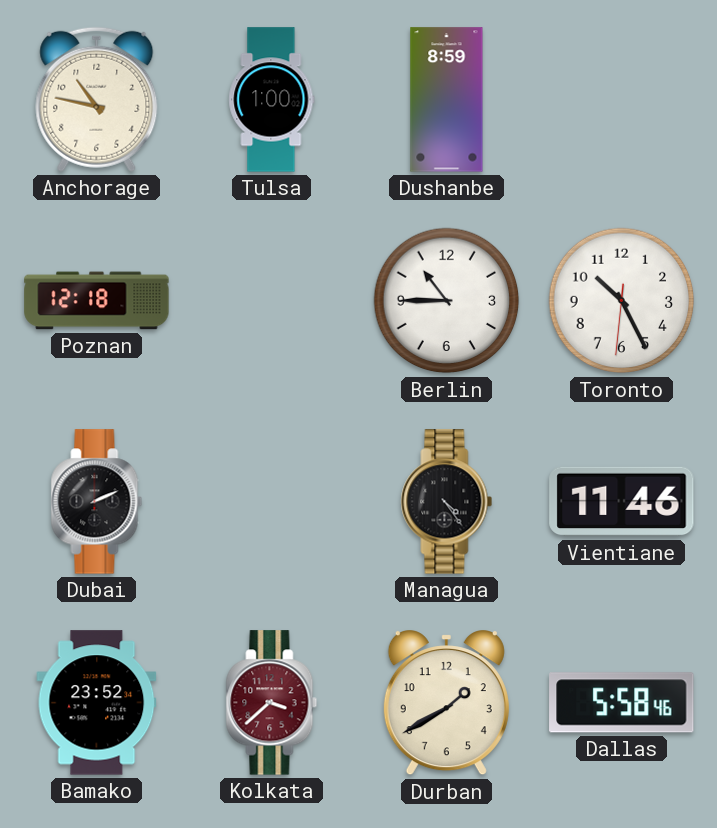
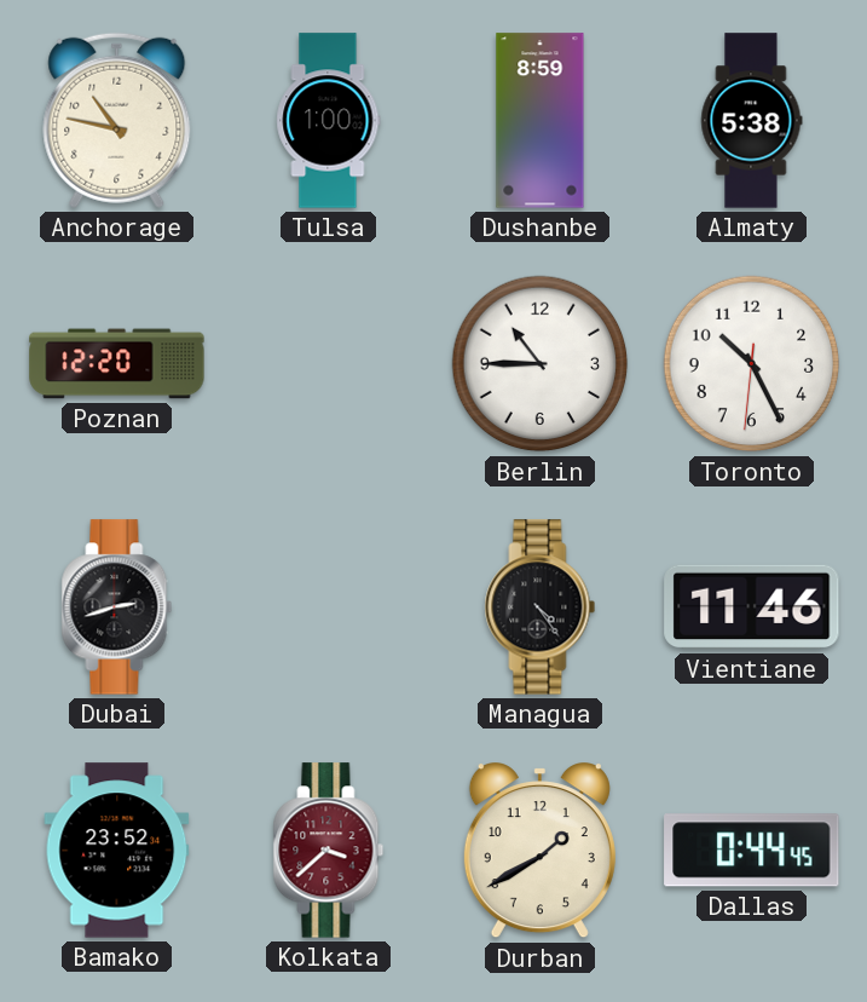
Almaty: none -> 5:38
Poznan: 12:18 -> 12:20
Dubai: 2:11 -> 2:42
Dallas: 5:58 -> 0:44
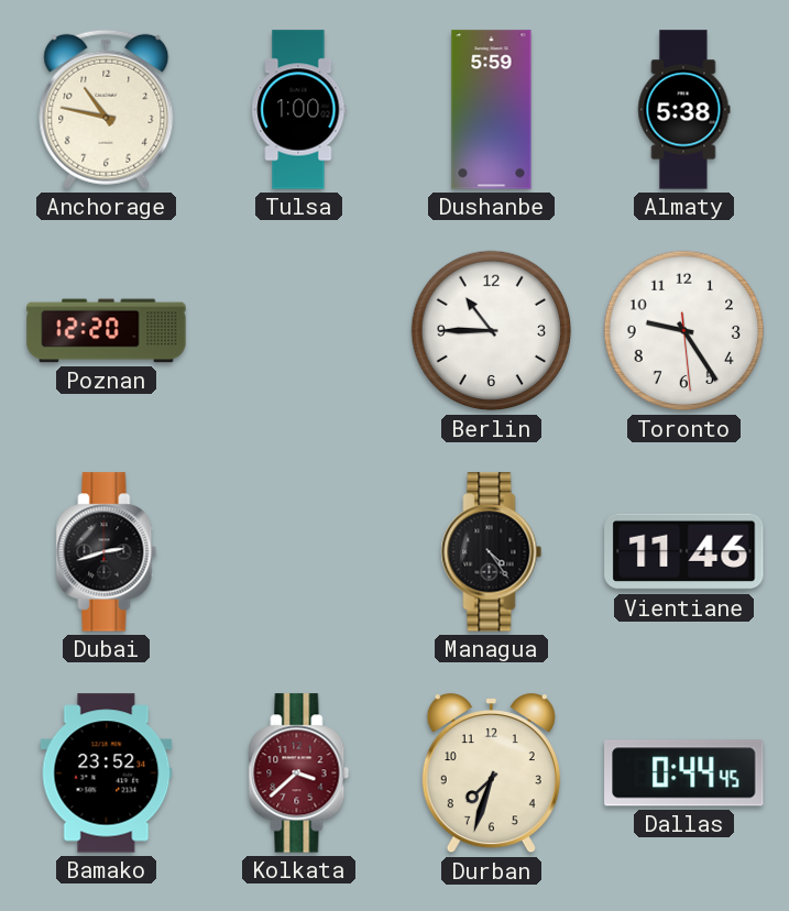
Dushanbe: 8:59 -> 5:59
Toronto: 10:25 -> 9:24
Durban: 1:40 -> 7:33
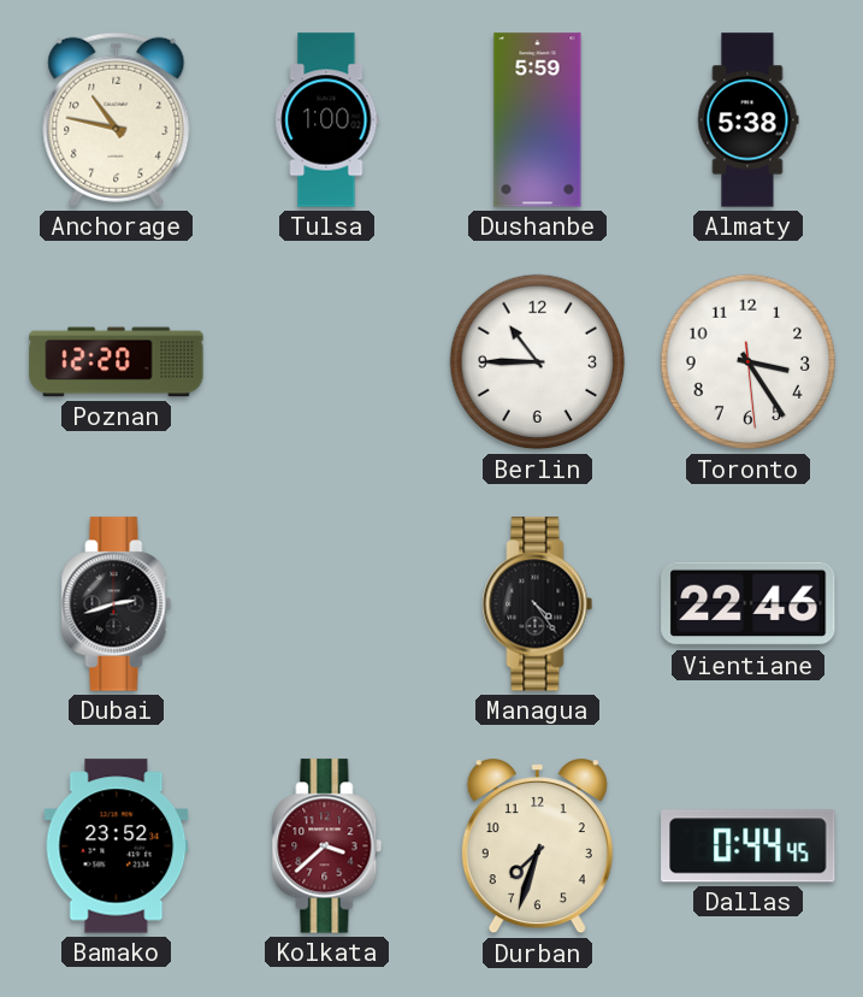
Toronto: 9:24 -> 3:24
Vientiane: 11:46 -> 22:46
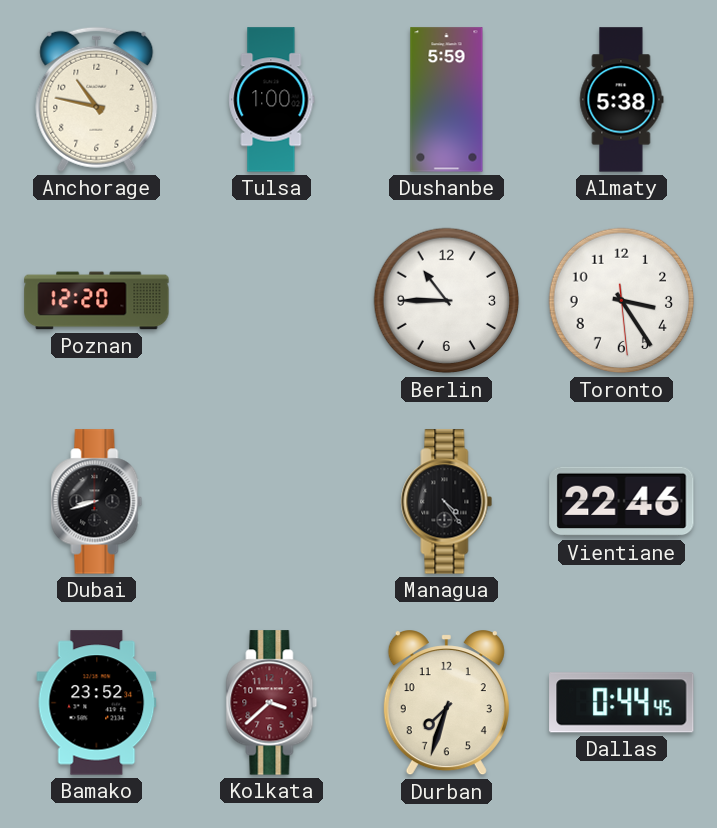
Dubai: 2:42 -> 8:42
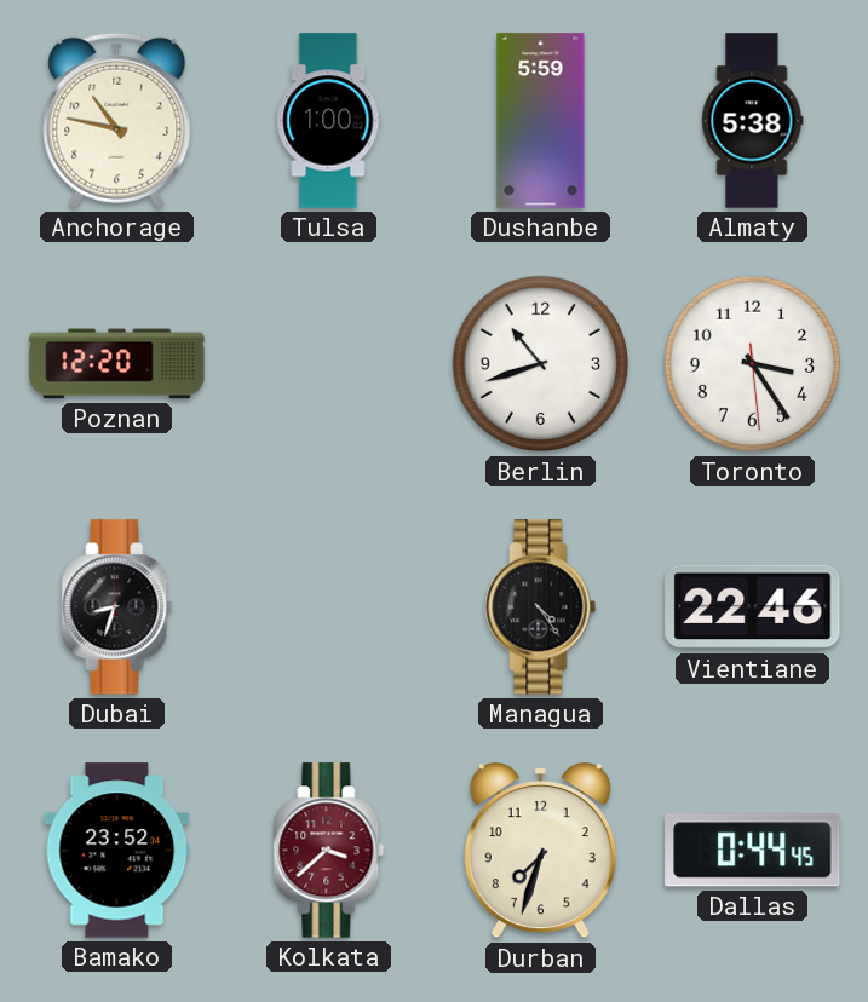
Berlin: 10:45 -> 10:42
Dubai: 8:42 -> 8:33
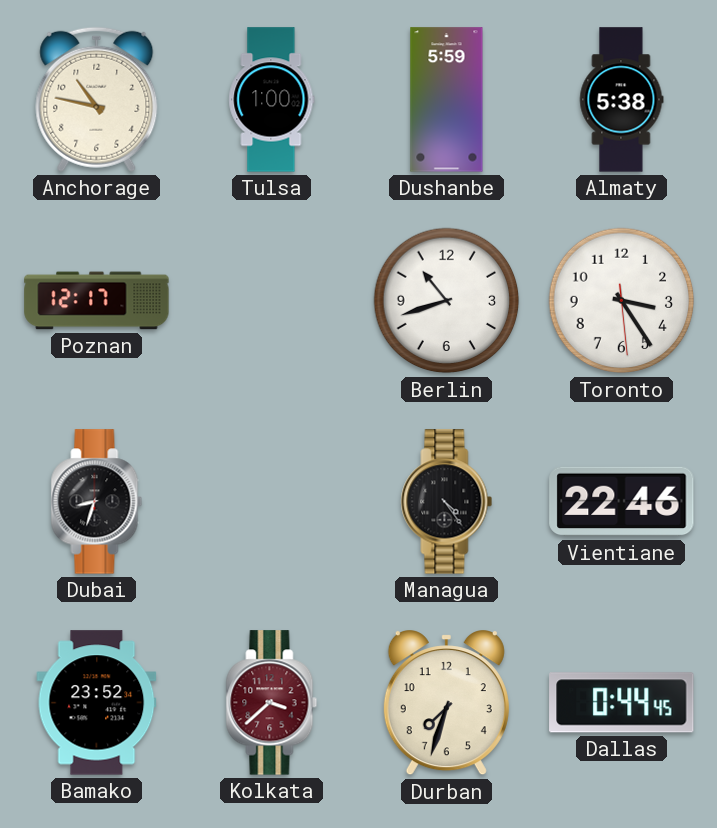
Poznan: 12:20 -> 12:17
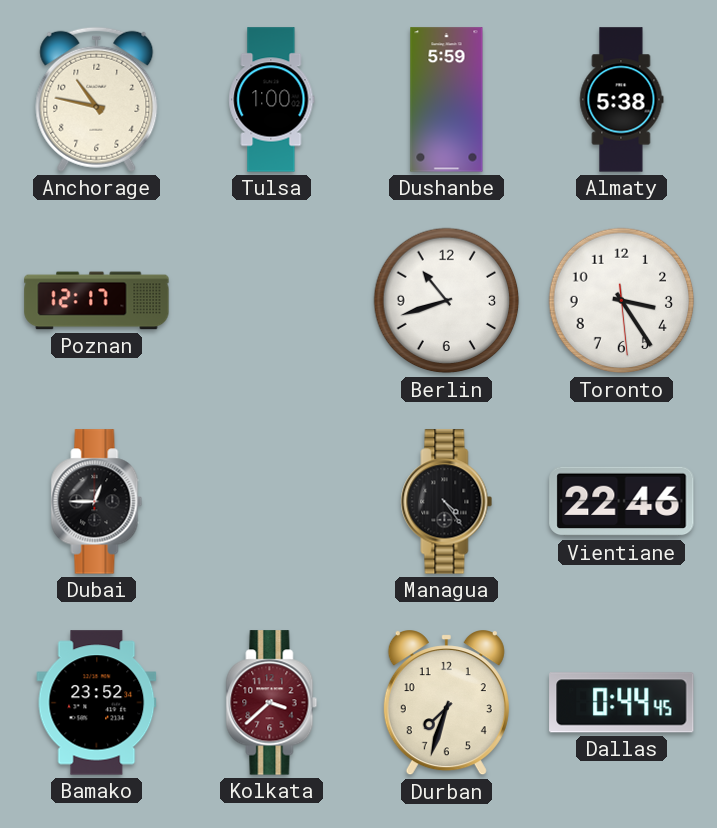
Dubai: 8:33 -> 12:45
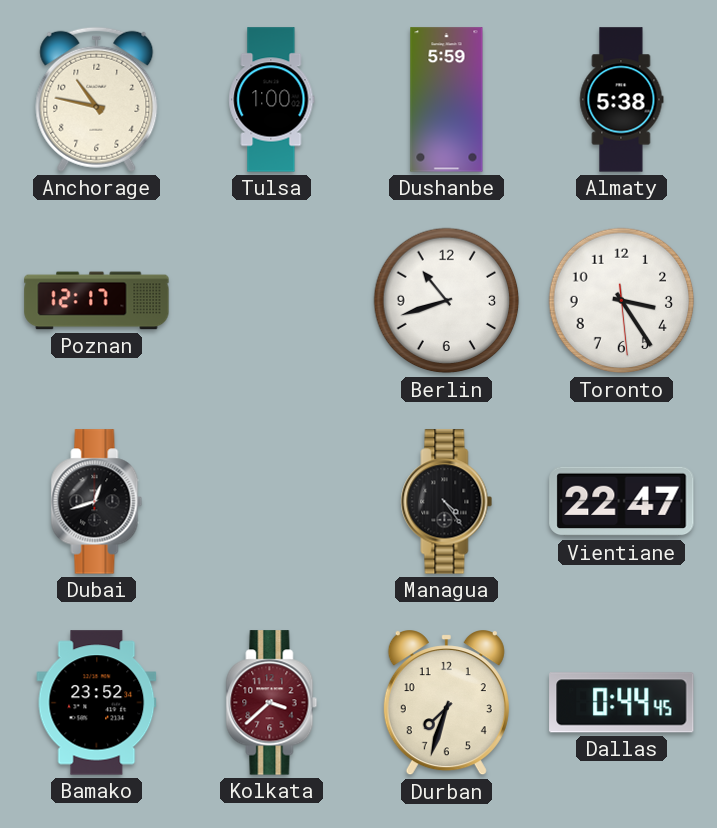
Dubai: 12:45 -> 12:42
Vientiane: 22:46 -> 22:47
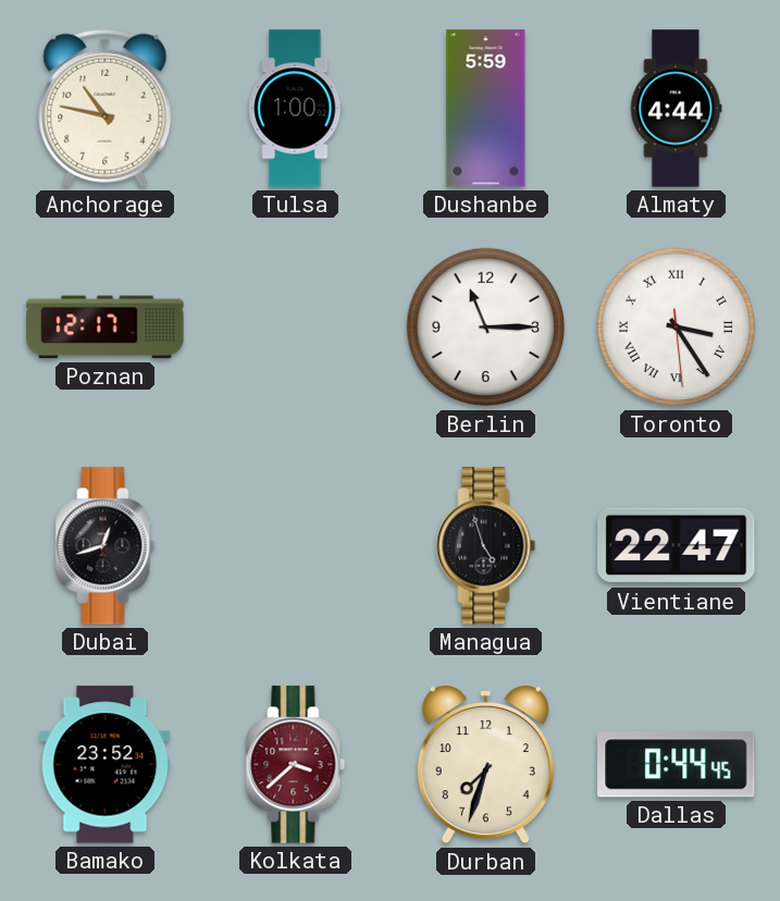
Almaty: 5:38 -> 4:44
Berlin: 10:42 -> 11:15
Toronto numerals: Arabic -> Roman
Managua: 4:24 -> 4:57
